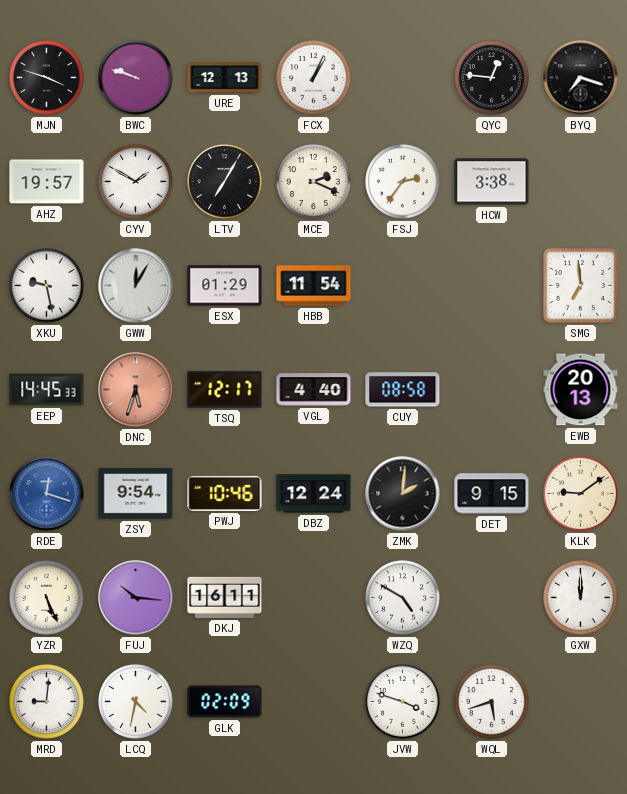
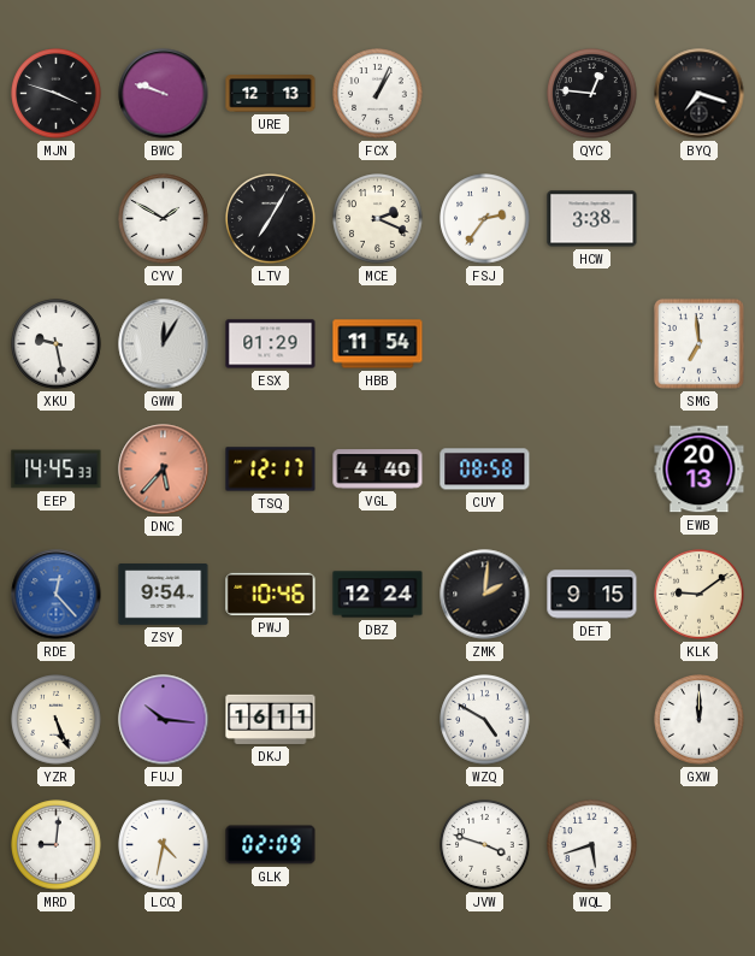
AHZ: 19:57 -> none
DNC: 5:33 -> 5:37
RDE: 12:18 -> 12:23
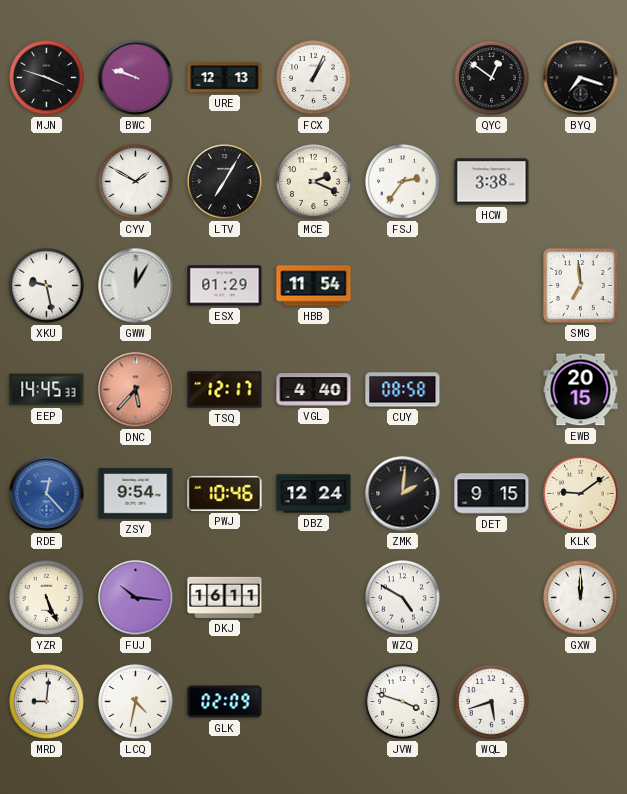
QYC: 12:46 -> 12:51
EWB: 20:13 -> 20:15
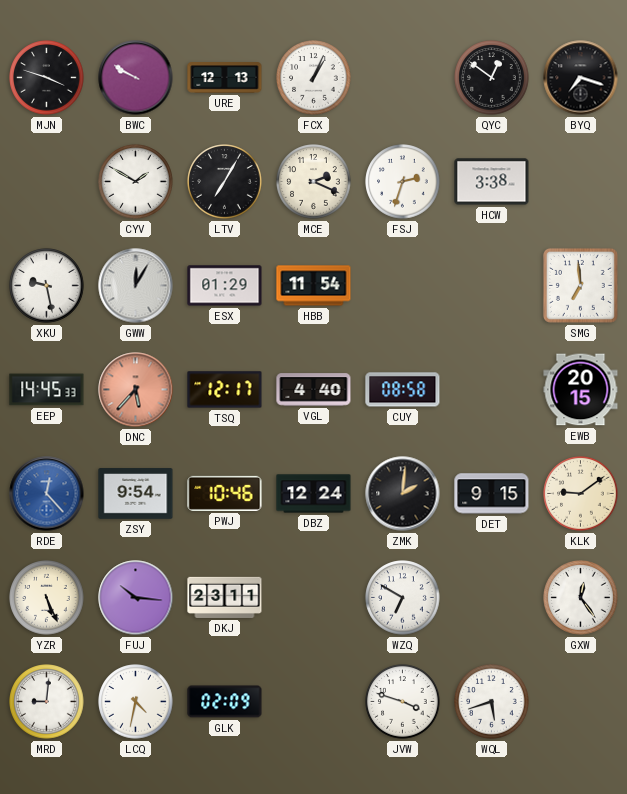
BWC: 9:48 -> 9:50
FSJ: 2:36 -> 2:33
DKJ: 16:11 -> 23:11
WZQ: 4:50 -> 6:50
GXW: 12:00 -> 12:24
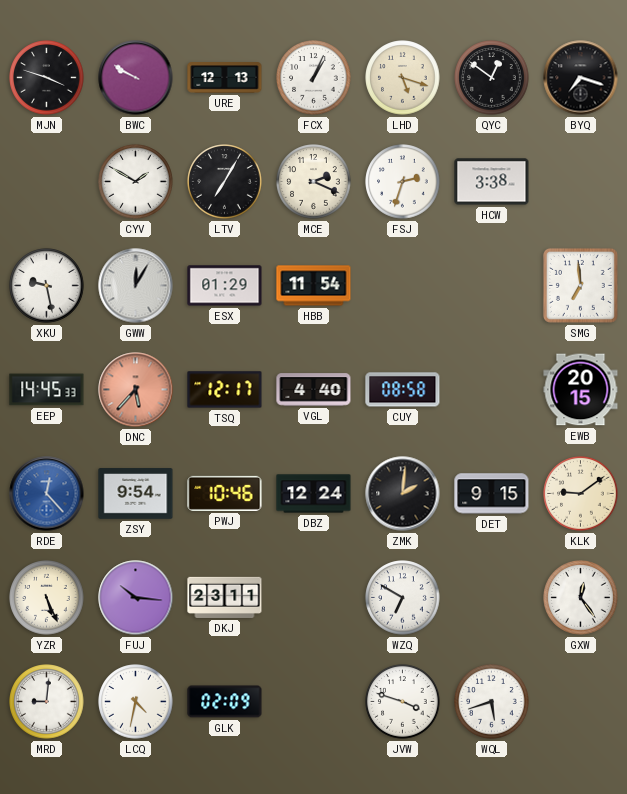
LHD: none -> 5:18
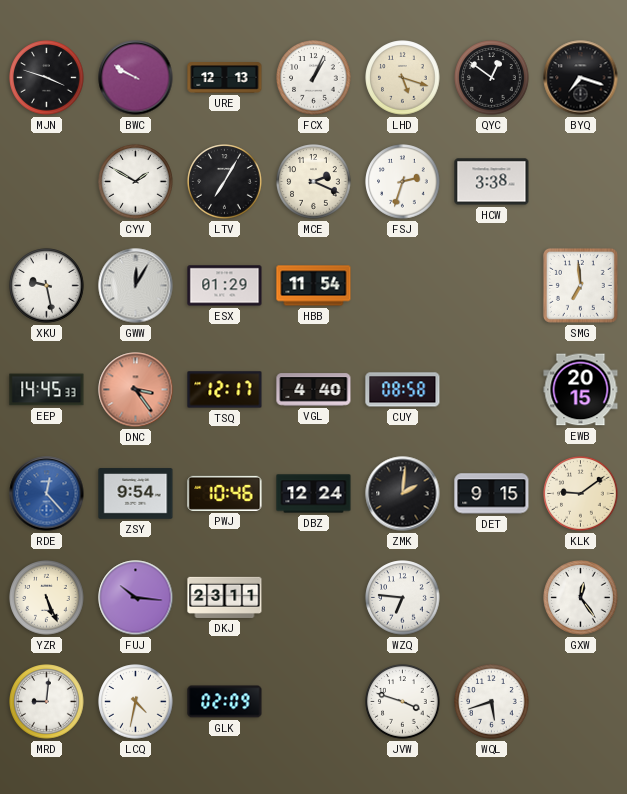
DNC: 5:37 -> 3:24
WZQ: 6:50 -> 6:46
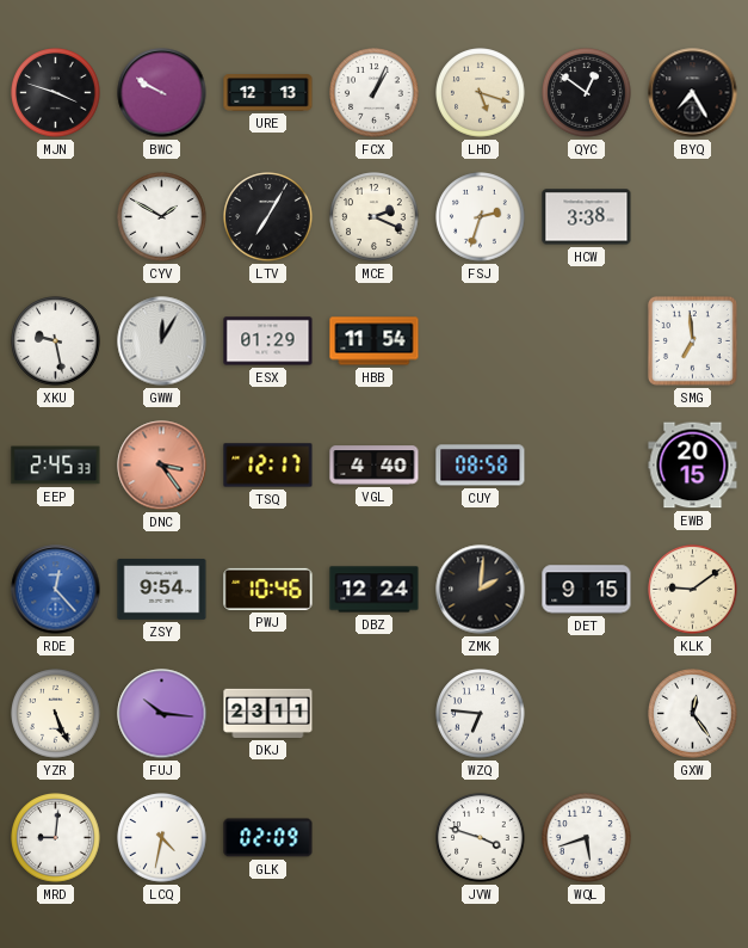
BYQ: 7:18 -> 7:25
EEP: 14:45 -> 2:45
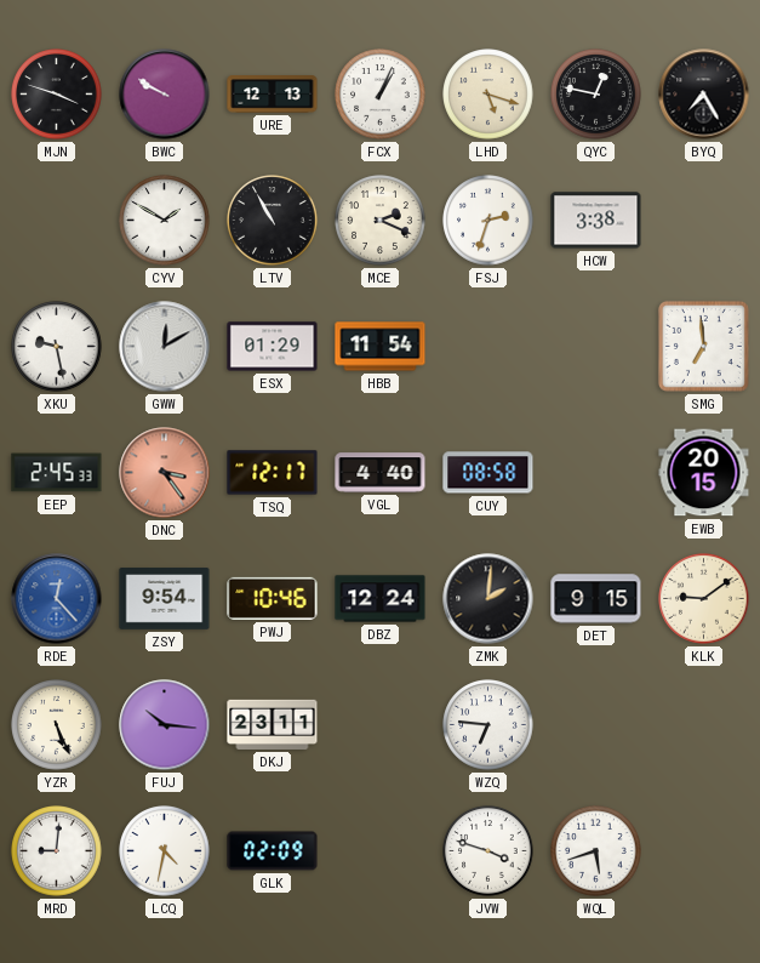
QYC: 12:51 -> 12:47
LTV: 7:05 -> 10:55
GWW: 12:05 -> 12:10
GXW: 12:24 -> none
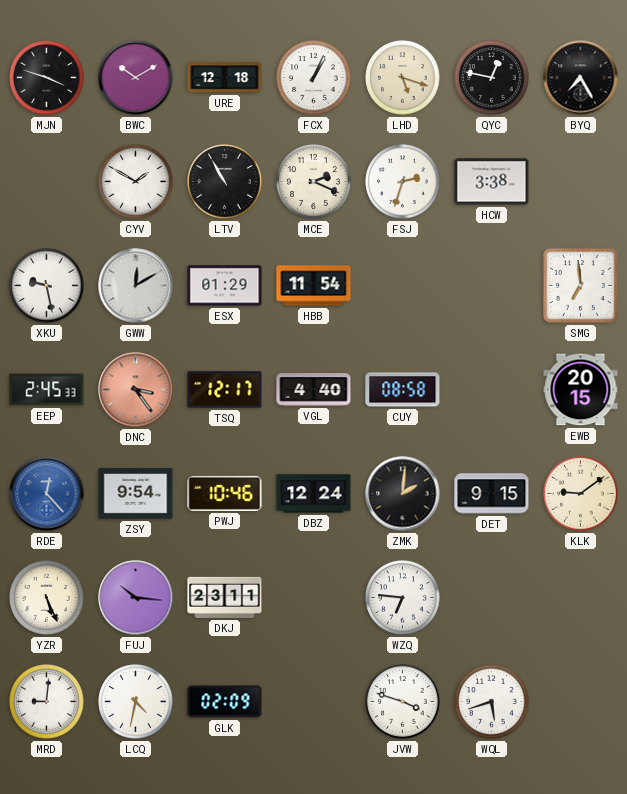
BWC: 9:50 -> 10:10
URE: 12:13 -> 12:18
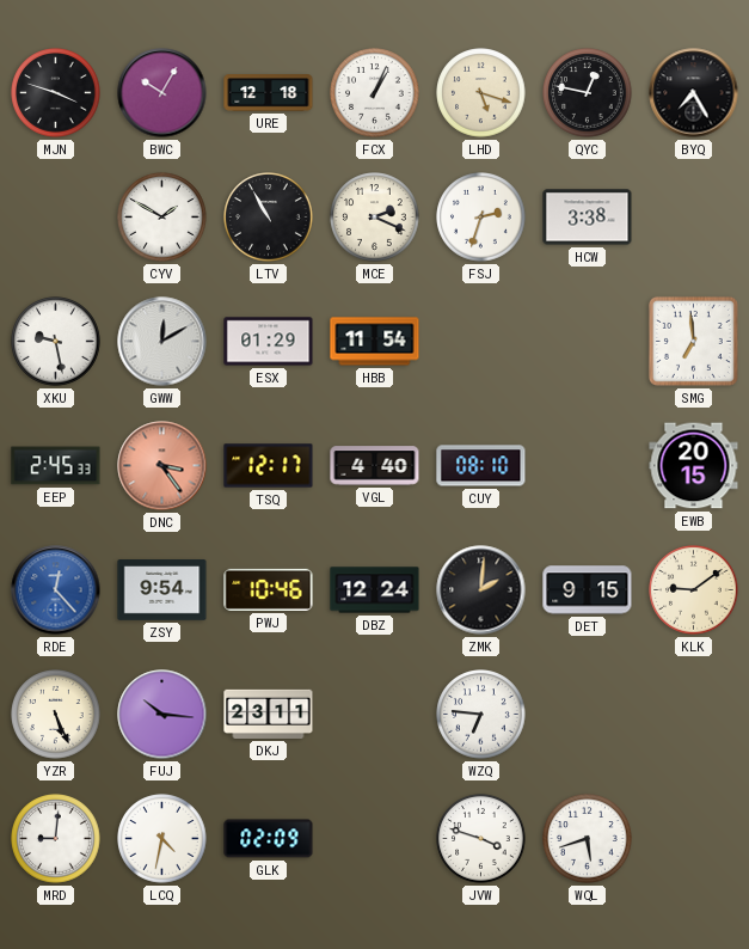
BWC: 10:10 -> 10:05
CUY: 08:58 -> 08:10
